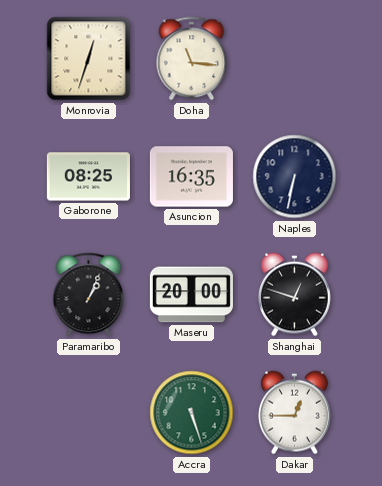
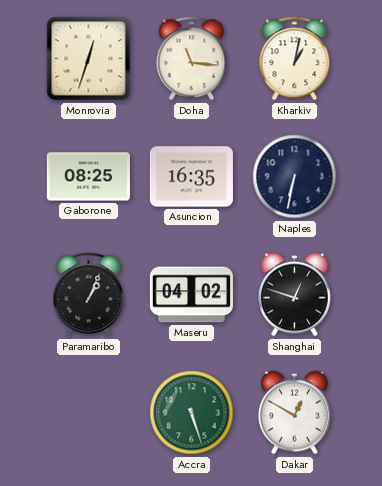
Kharkiv: none -> 1:02
Maseru: 20:00 -> 04:02
Dakar: 12:45 -> 12:50
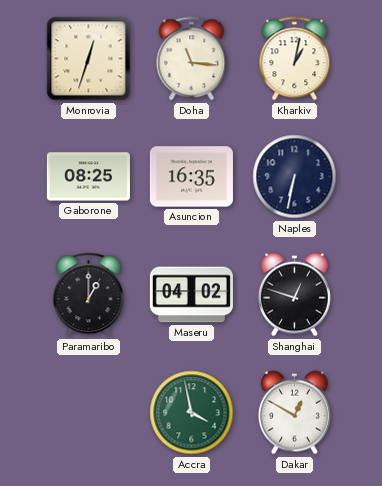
Paramaribo: 1:04 -> 1:00
Accra: 5:27 -> 3:58
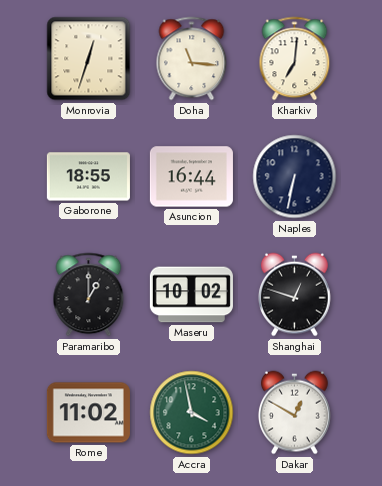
Kharkiv: 1:02 -> 7:01
Gaborone: 08:25 -> 18:55
Asuncion: 16:35 -> 16:44
Maseru: 04:02 -> 10:02
Rome: none -> 11:02
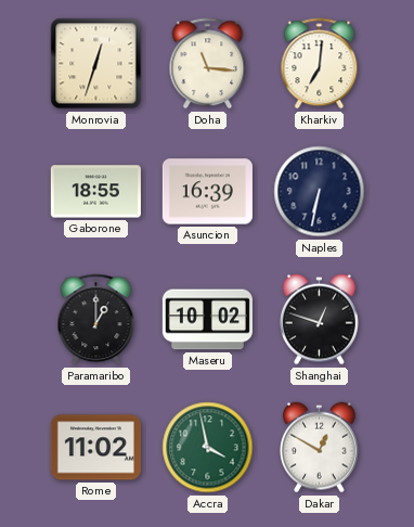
Asuncion: 16:44 -> 16:39
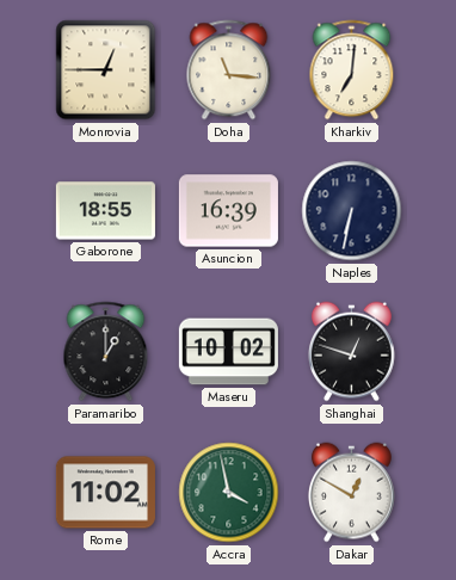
Monrovia: 12:33 -> 12:45
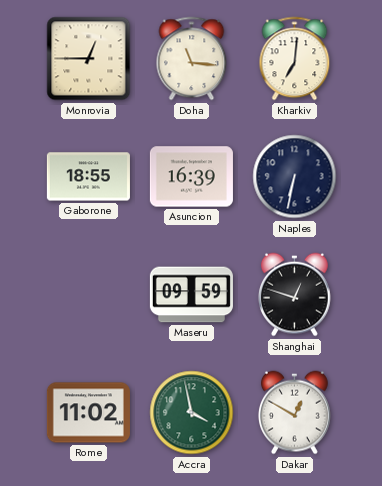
Paramaribo: 1:00 -> none
Maseru: 10:02 -> 09:59
